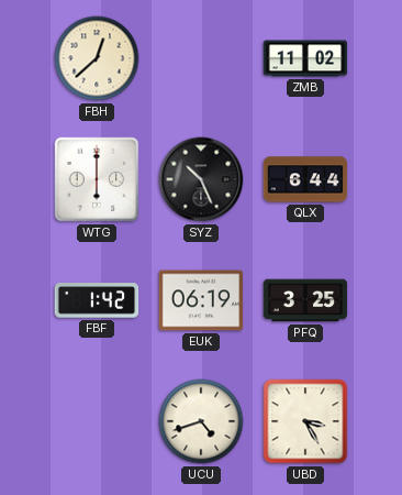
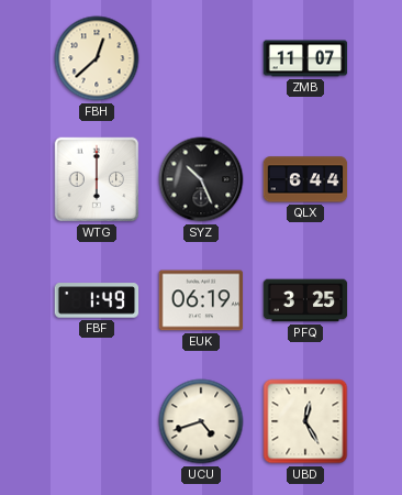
ZMB: 11:02 -> 11:07
FBF: 1:42 -> 1:49
UBD: 3:25 -> 12:25
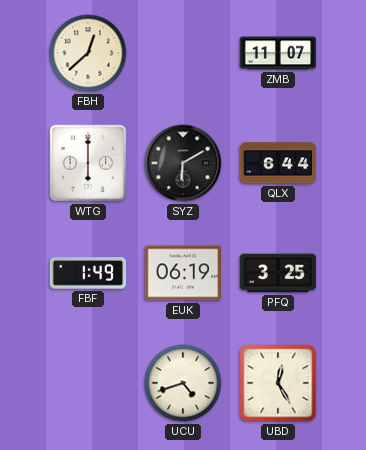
SYZ: 10:26 -> 6:10
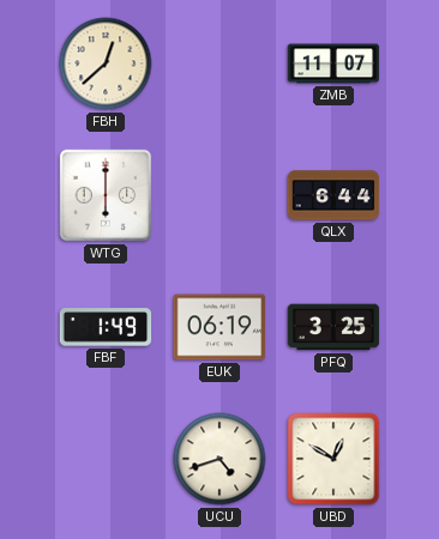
SYZ: 6:10 -> none
UBD: 12:25 -> 12:50
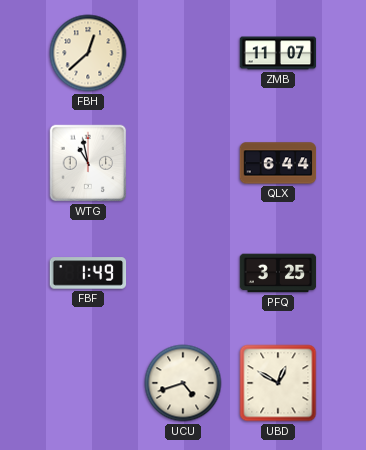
WTG: 6:00 -> 10:58
EUK: 06:19 -> none
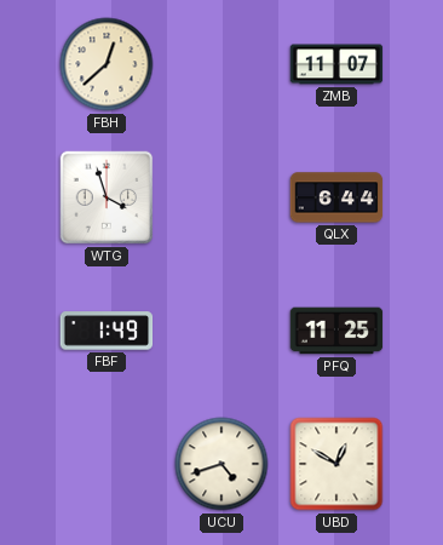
WTG: 10:58 -> 3:57
PFQ: 3:25 -> 11:25
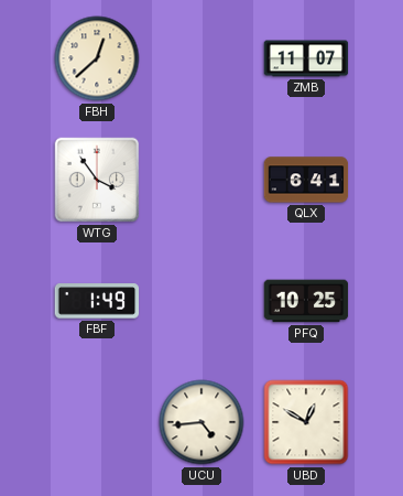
WTG: 3:57 -> 3:54
QLX: 6:44 -> 6:41
PFQ: 11:25 -> 10:25
UCU: 4:42 -> 4:44
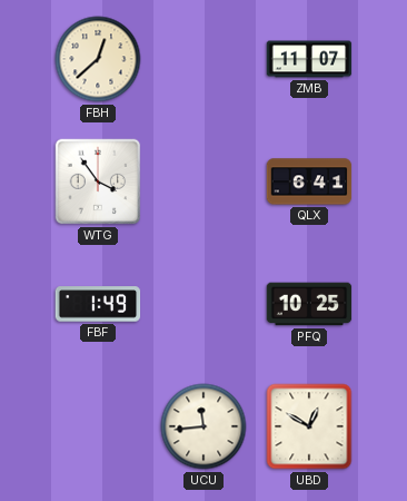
UCU: 4:44 -> 11:44
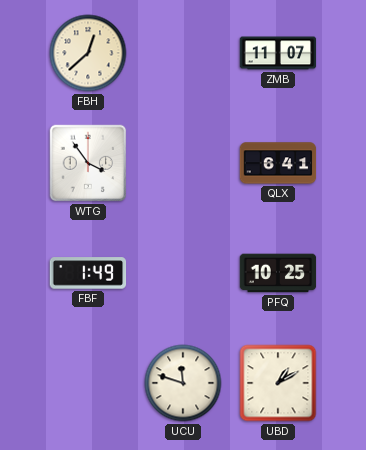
UCU: 11:44 -> 11:48
UBD: 12:50 -> 1:10
